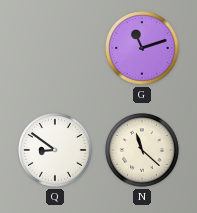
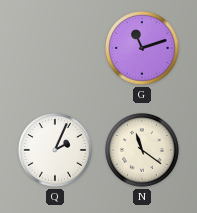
Q: 8:51 -> 2:04
N: 11:22 -> 11:21
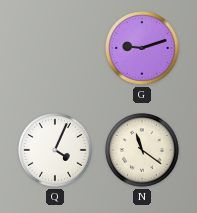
G: 11:12 -> 9:12
Q: 2:04 -> 4:04
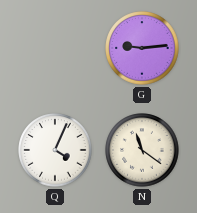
G: 9:12 -> 9:14
